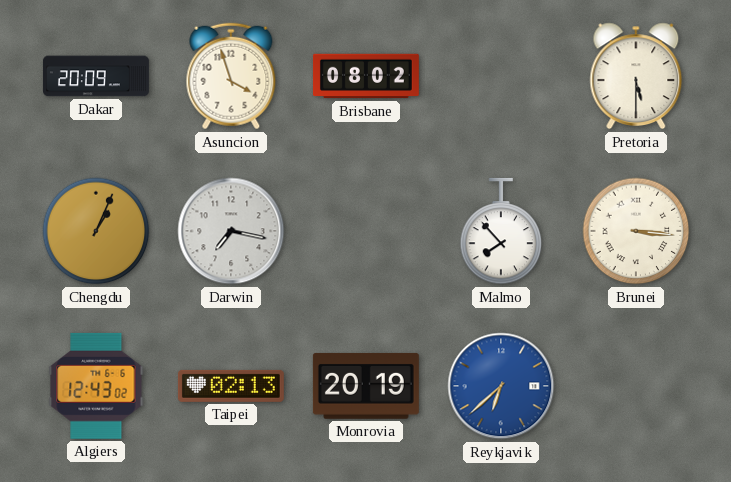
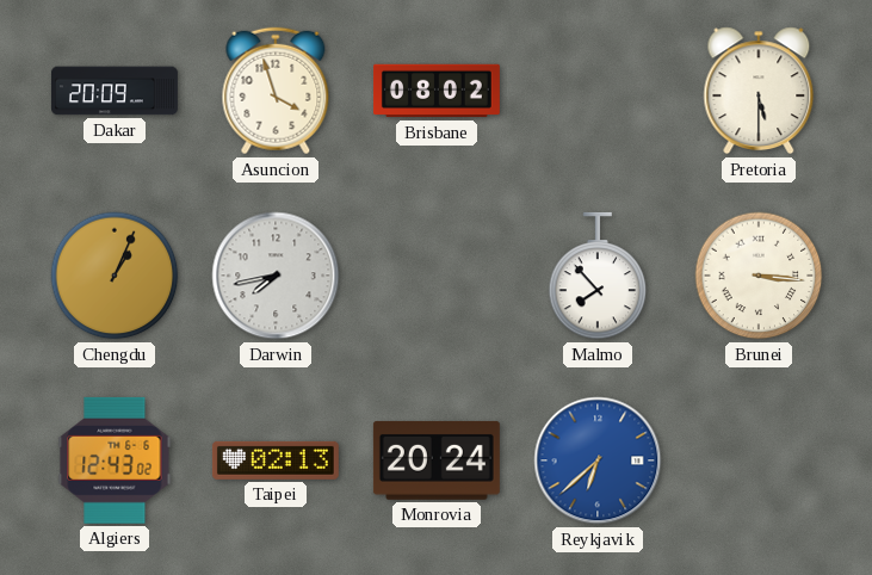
Darwin: 7:17 -> 7:43
Monrovia: 20:19 -> 20:24
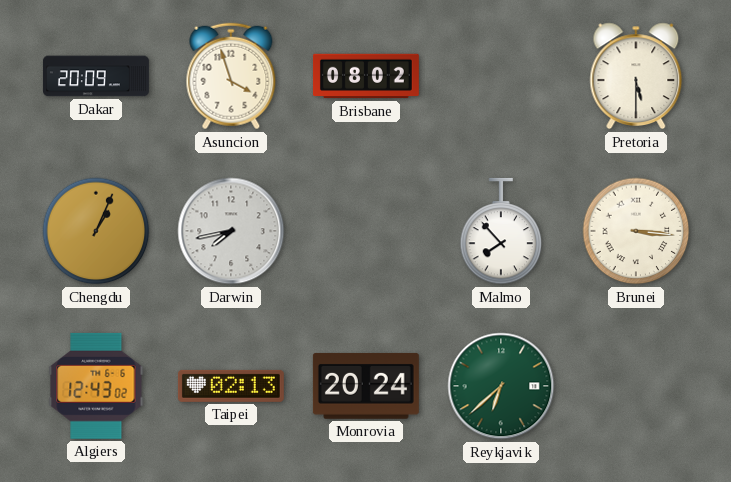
Reykjavik dial: blue -> green
